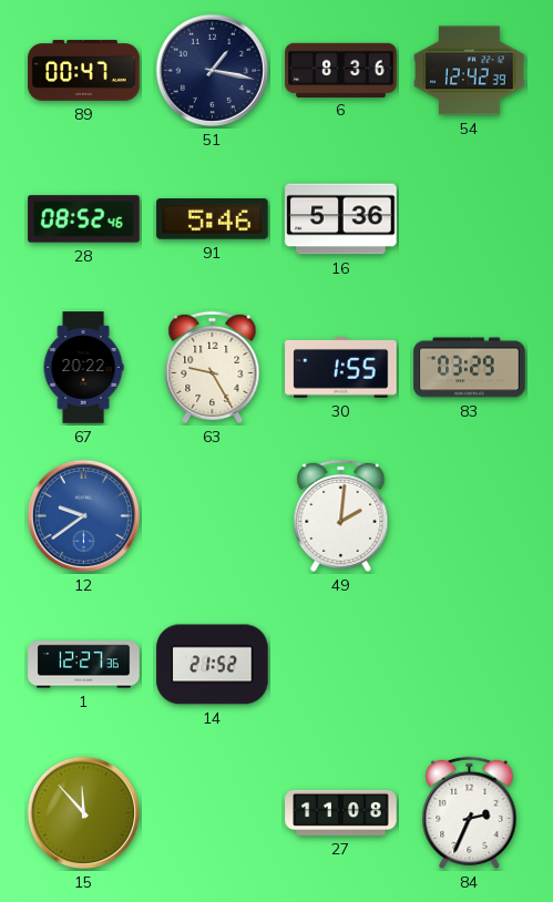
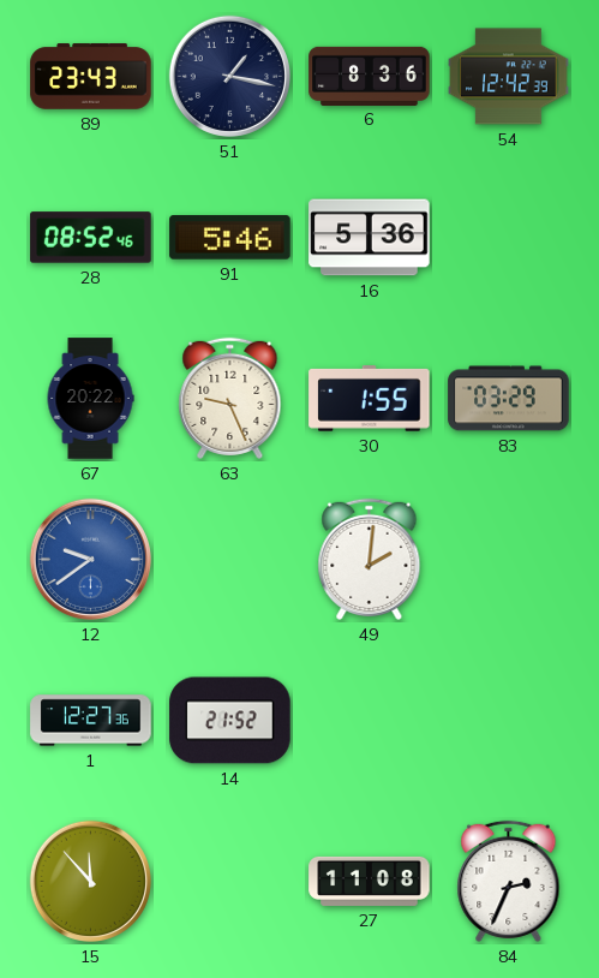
89: 00:47 -> 23:43
63: 9:25 -> 9:26
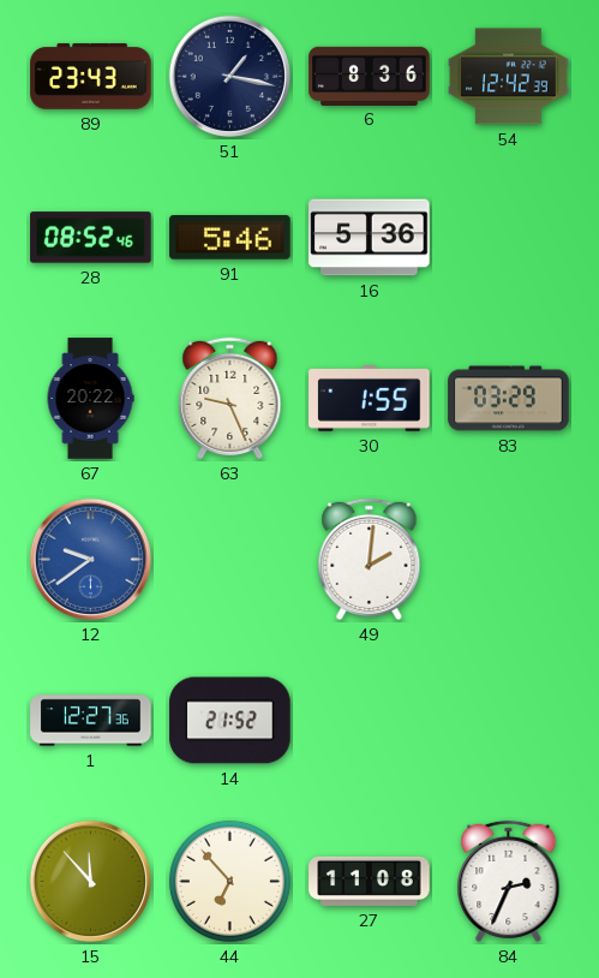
44: none -> 6:53
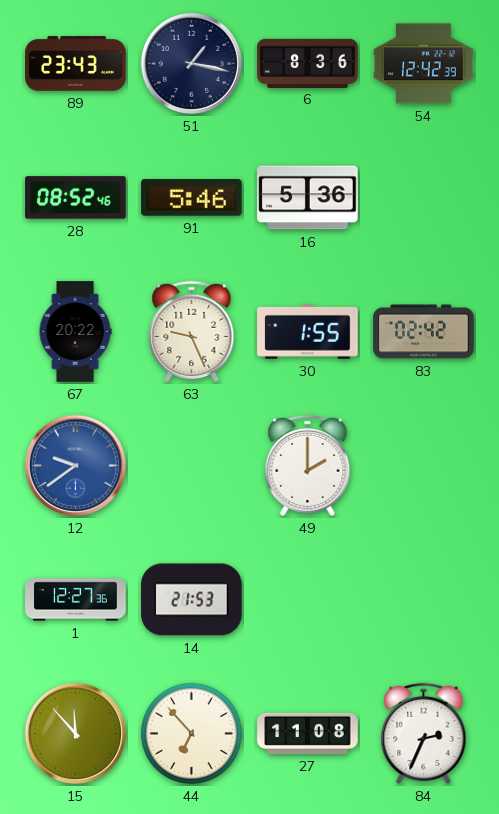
83: 03:29 -> 02:42
49: 2:01 -> 2:00
14: 21:52 -> 21:53
